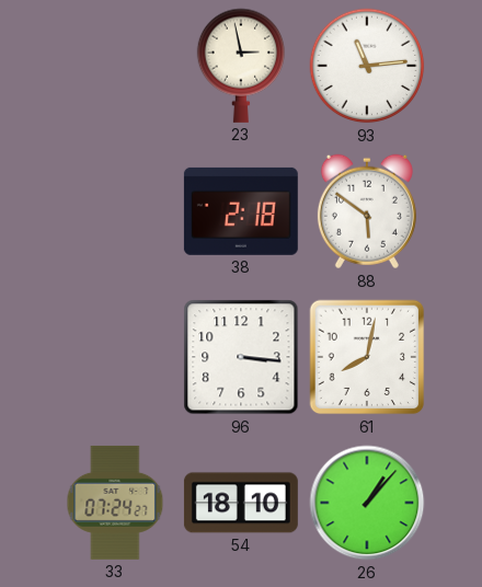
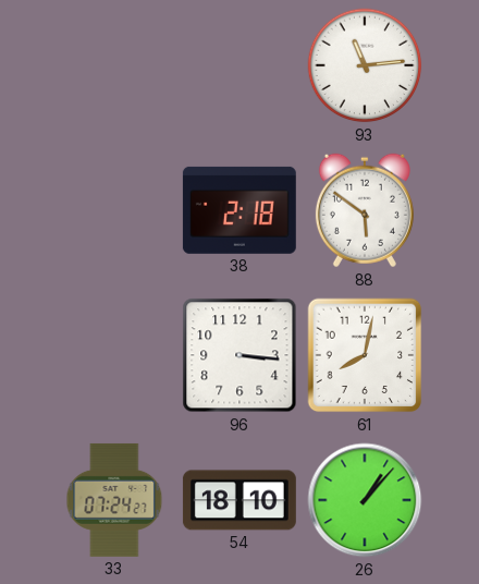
23: 2:58 -> none
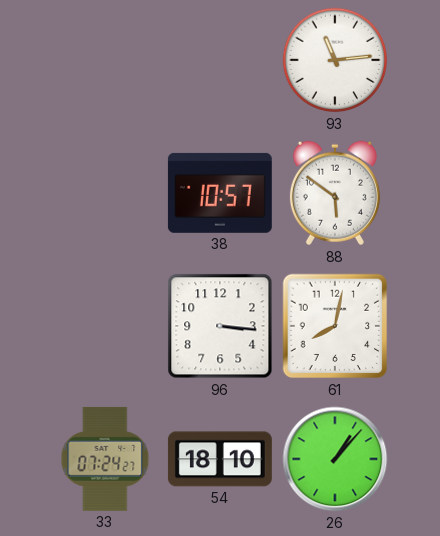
38: 2:18 -> 10:57
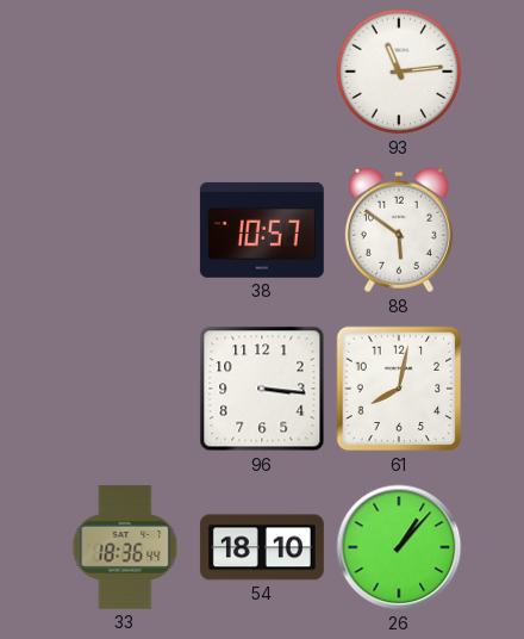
33: 07:24 -> 18:36
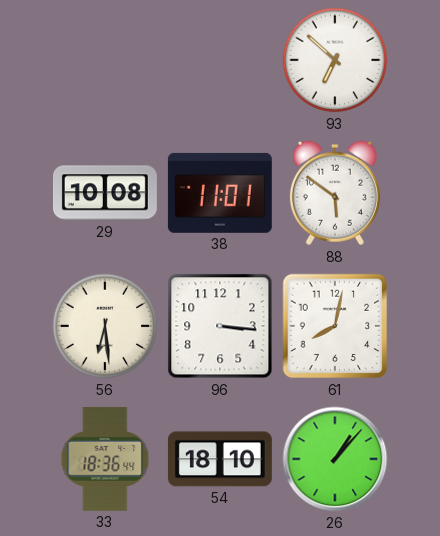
93: 11:14 -> 6:52
29: none -> 10:08
38: 10:57 -> 11:01
56: none -> 6:29
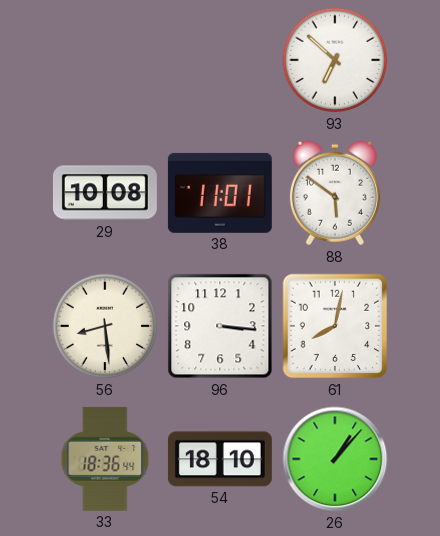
56: 6:29 -> 8:29
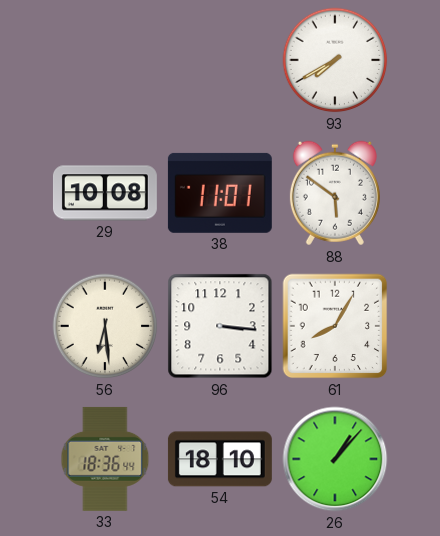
93: 6:52 -> 7:40
56: 8:29 -> 6:29
61: 8:02 -> 8:05
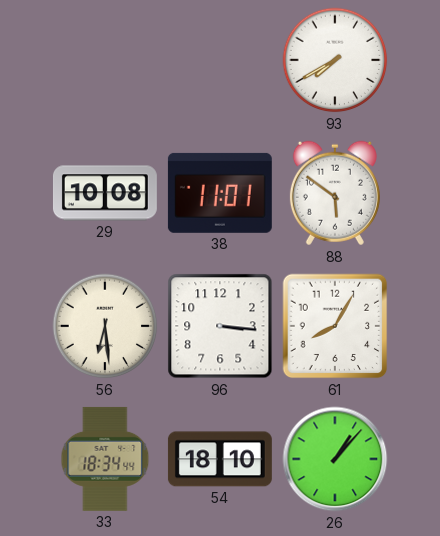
33: 18:36 -> 18:34
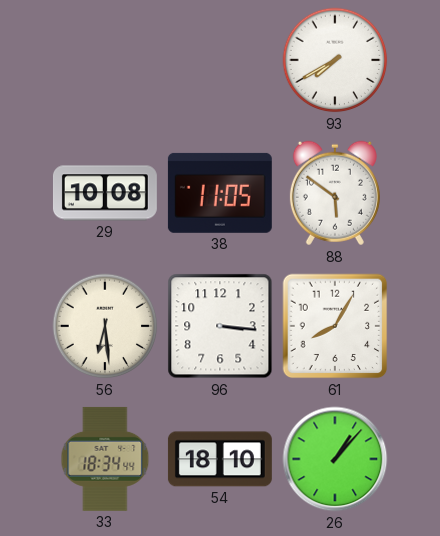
38: 11:01 -> 11:05
